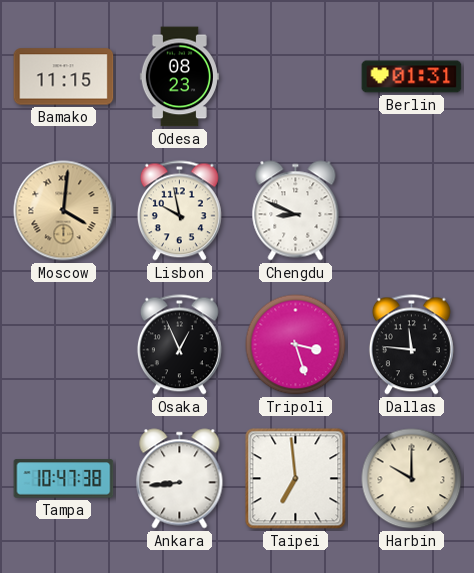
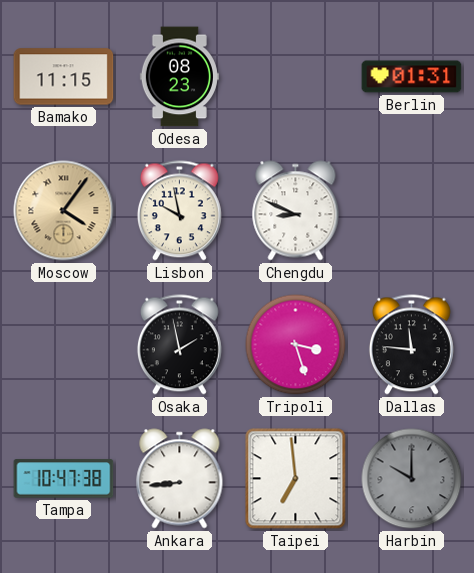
Moscow: 4:01 -> 4:06
Osaka: 12:56 -> 1:58
Harbin dial: cream -> grey
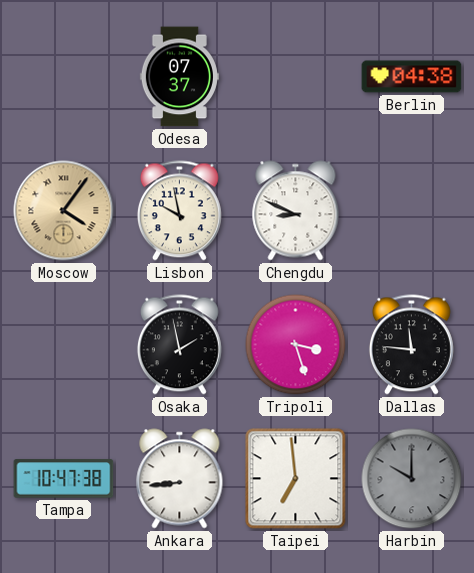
Bamako: 11:15 -> none
Odesa: 08:23 -> 07:37
Berlin: 01:31 -> 04:38
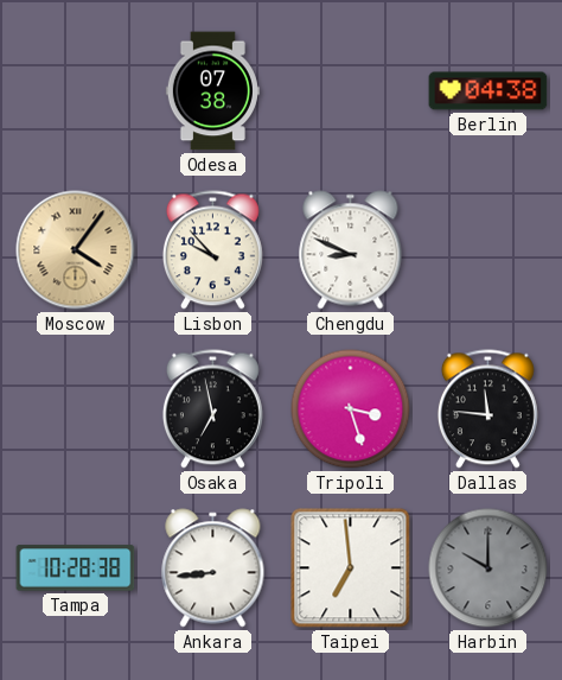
Odesa: 07:37 -> 07:38
Lisbon: 9:58 -> 9:53
Osaka: 1:58 -> 6:58
Tampa: 10:47 -> 10:28
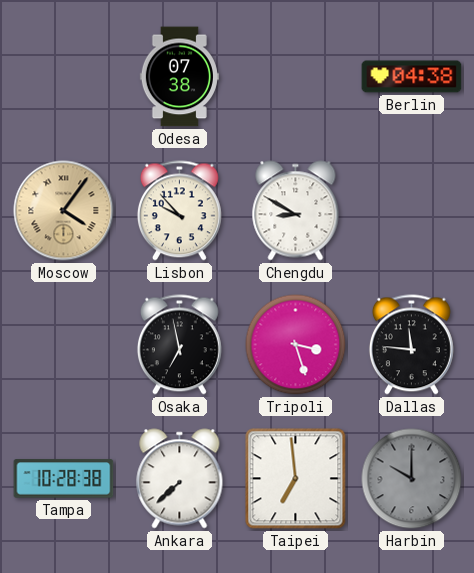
Chengdu: 8:49 -> 8:50
Ankara: 8:44 -> 7:38
